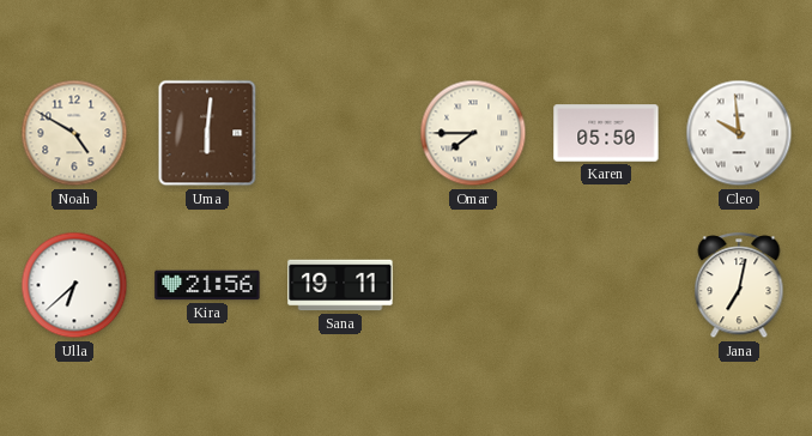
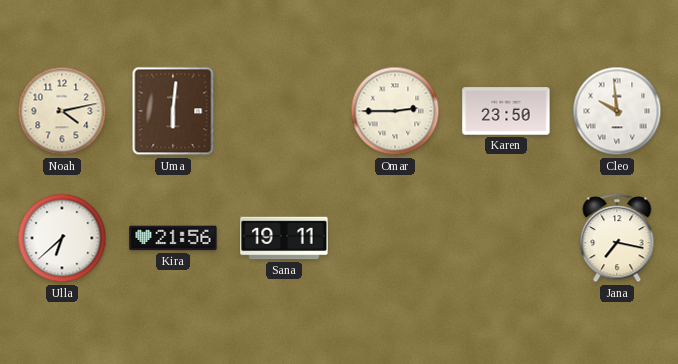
Noah: 4:50 -> 4:13
Omar: 7:45 -> 2:45
Karen: 05:50 -> 23:50
Jana: 7:02 -> 7:17
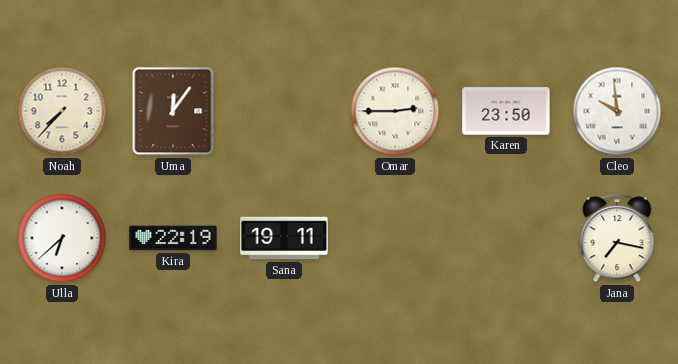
Noah: 4:13 -> 7:37
Uma: 6:01 -> 12:06
Kira: 21:56 -> 22:19
